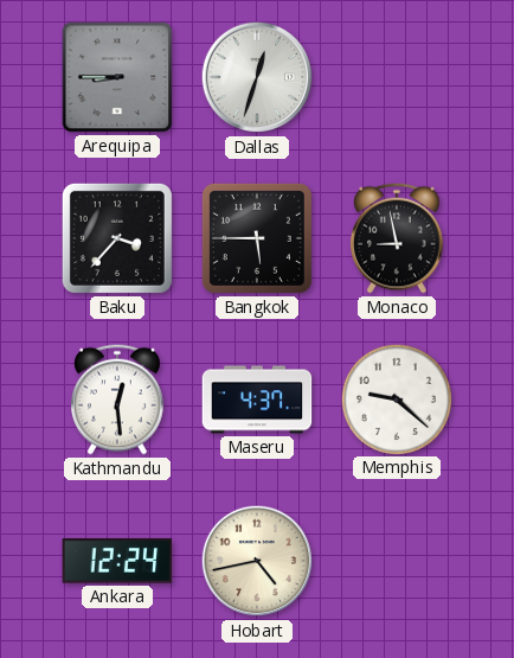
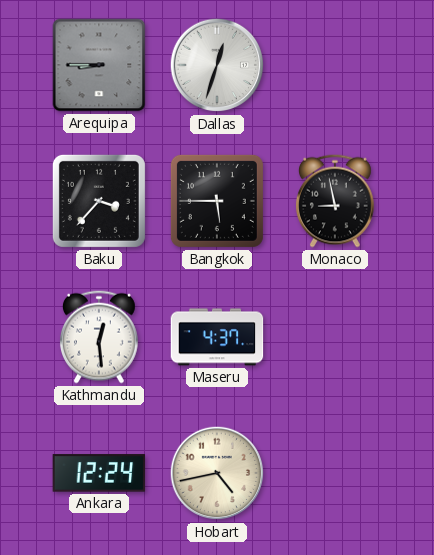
Memphis: 9:22 -> none
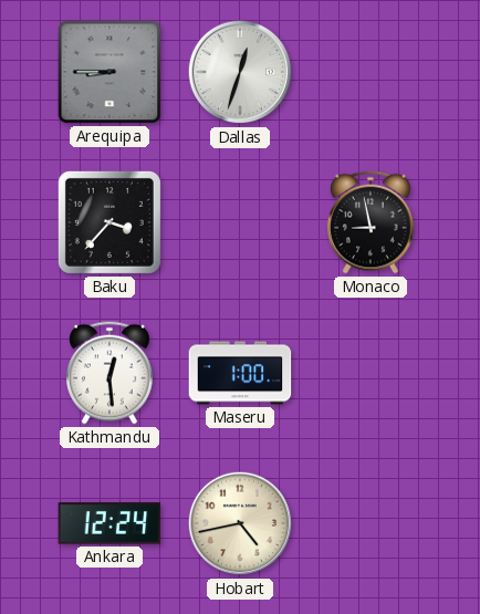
Bangkok: 5:45 -> none
Maseru: 4:37 -> 1:00
